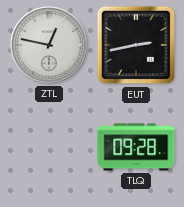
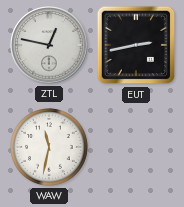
WAW: none -> 11:32
TLQ: 09:28 -> none
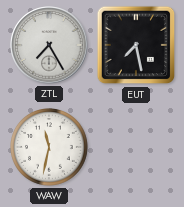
ZTL: 12:47 -> 7:25
EUT: 2:43 -> 7:28
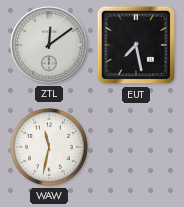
ZTL: 7:25 -> 12:09
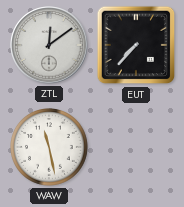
EUT: 7:28 -> 7:37
WAW: 11:32 -> 11:28
